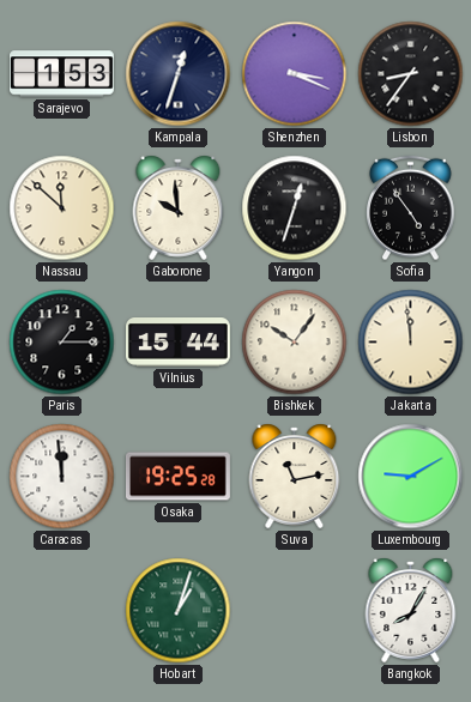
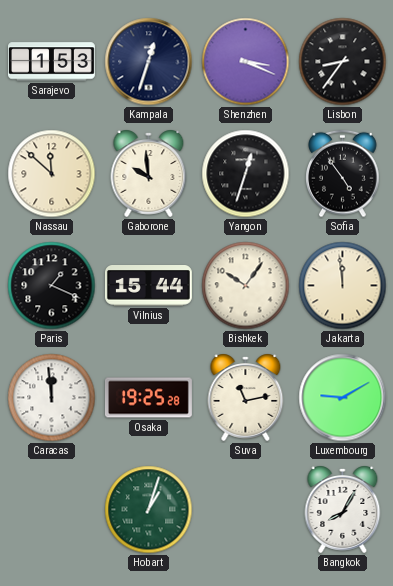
Paris: 1:15 -> 1:19
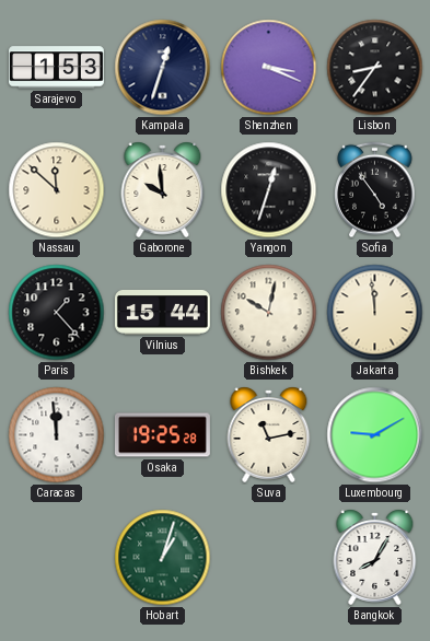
Paris: 1:19 -> 1:23
Bishkek: 10:06 -> 10:02
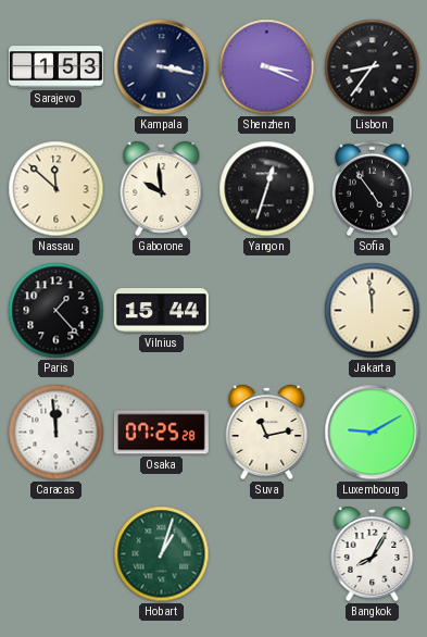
Kampala: 12:33 -> 3:17
Bishkek: 10:02 -> none
Osaka: 19:25 -> 07:25
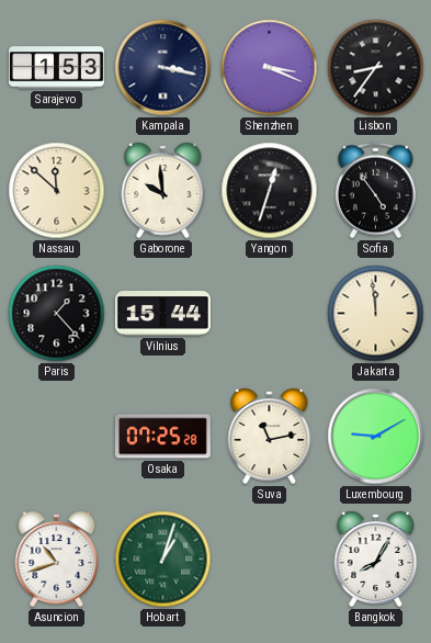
Caracas: 11:59 -> none
Asuncion: none -> 10:42
